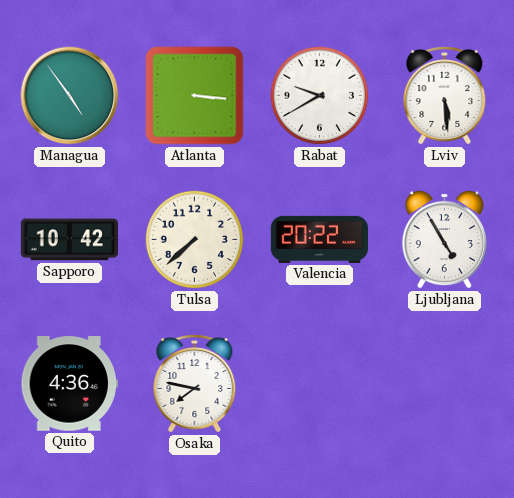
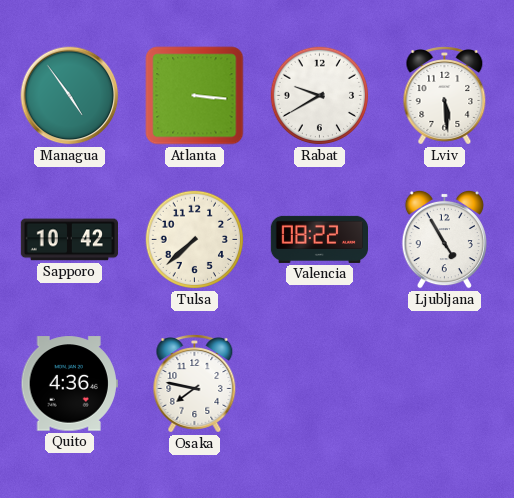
Valencia: 20:22 -> 08:22
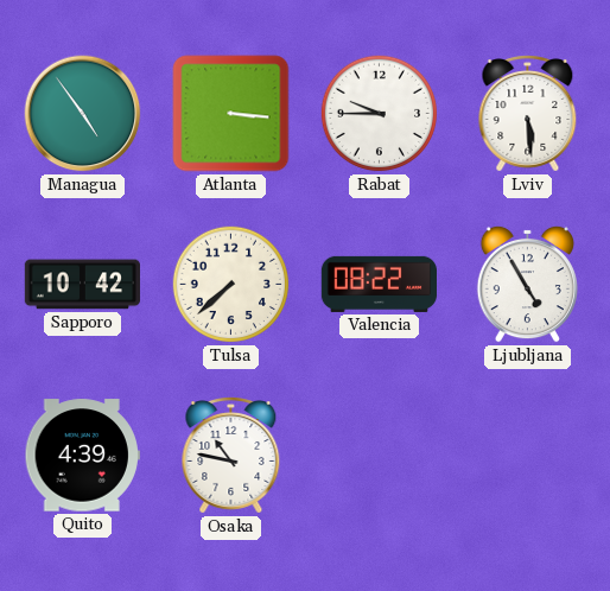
Rabat: 9:40 -> 9:45
Quito: 4:36 -> 4:39
Osaka: 7:47 -> 10:47
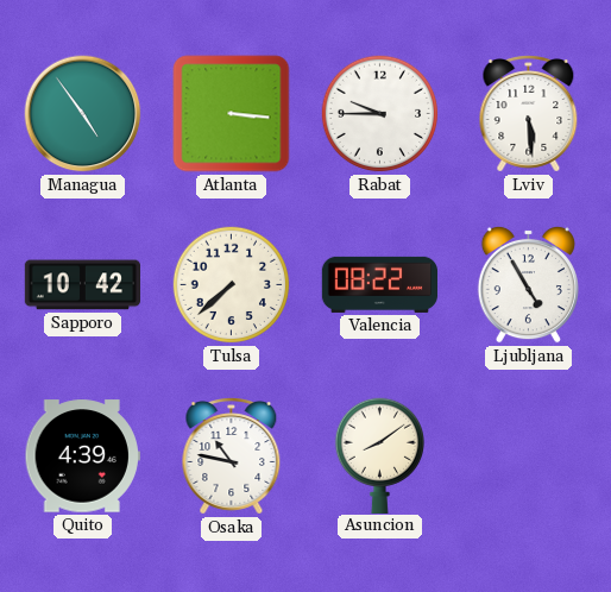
Asuncion: none -> 8:09
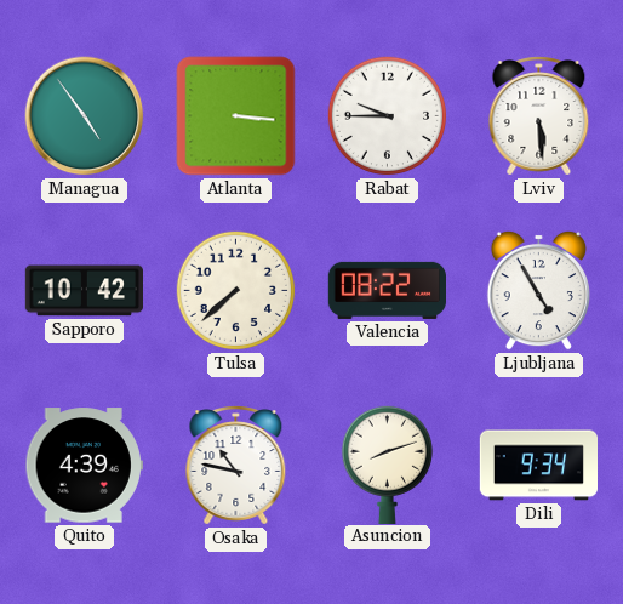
Asuncion: 8:09 -> 8:12
Dili: none -> 9:34
